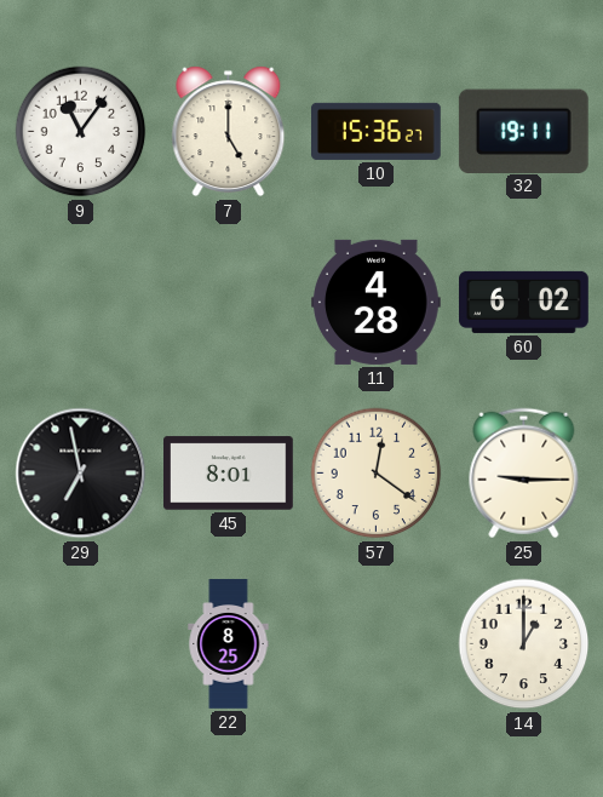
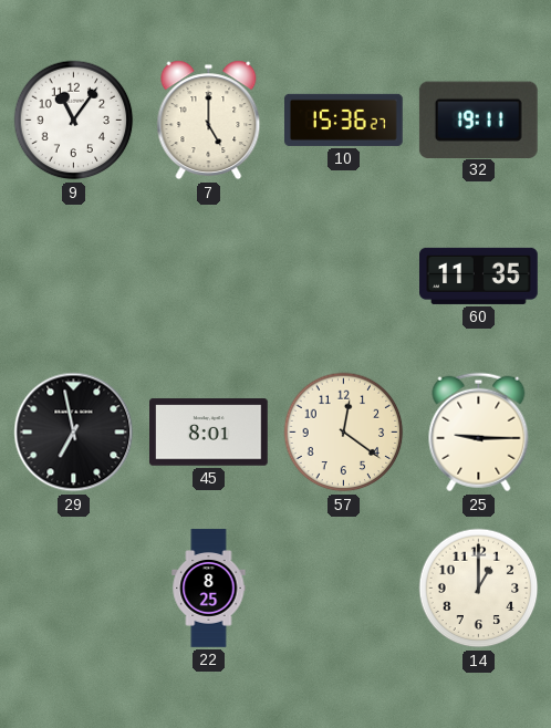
11: 4:28 -> none
60: 6:02 -> 11:35
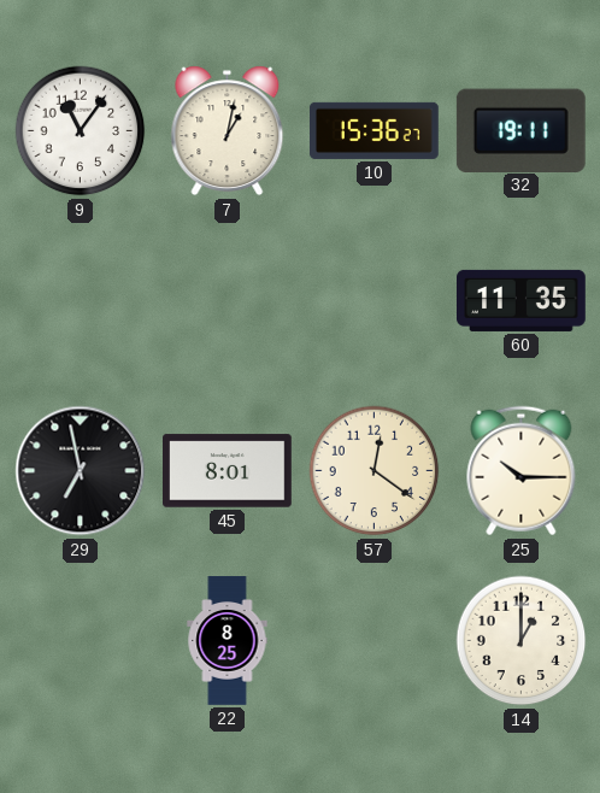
7: 5:00 -> 1:02
25: 9:15 -> 10:15
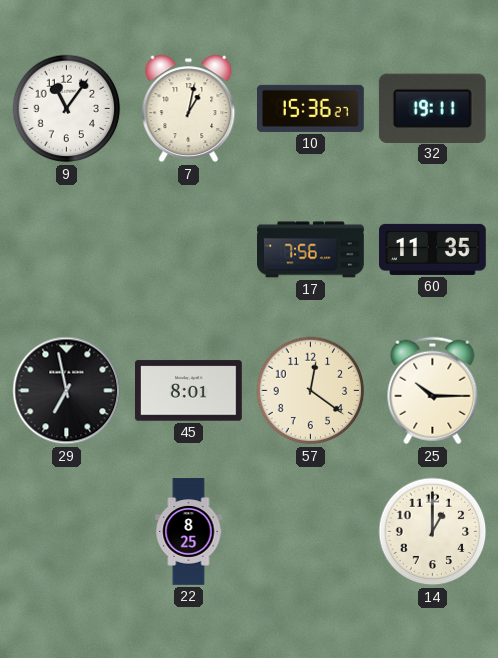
17: none -> 7:56
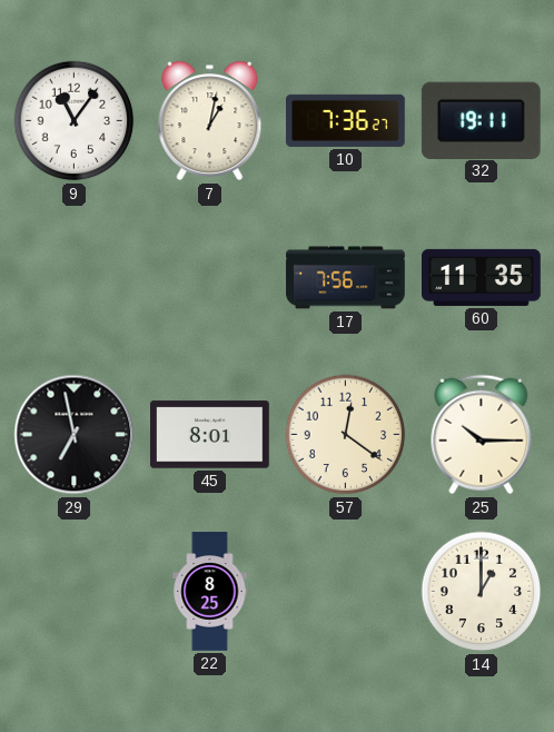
10: 15:36 -> 7:36
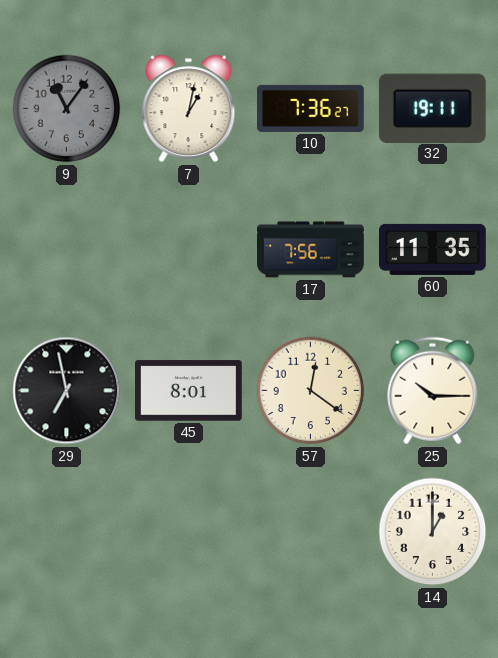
9 dial: white -> grey
22: 8:25 -> none
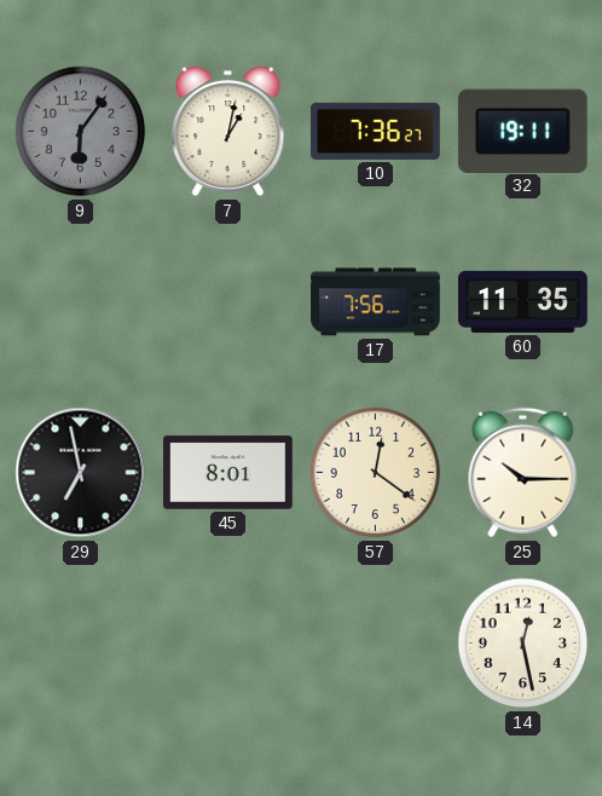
9: 11:06 -> 6:06
14: 1:00 -> 12:28
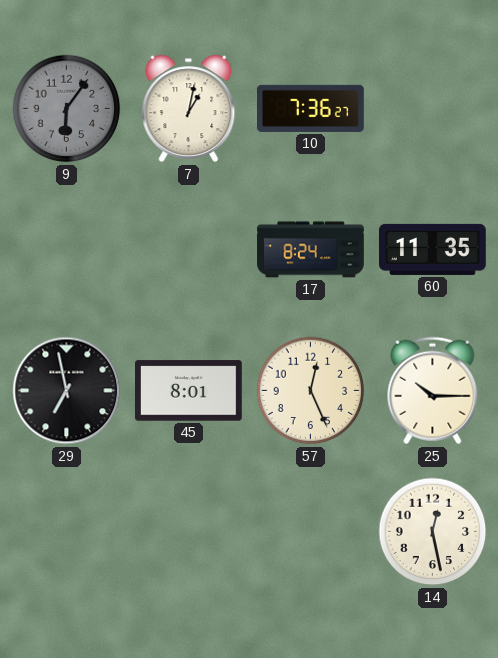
32: 19:11 -> none
17: 7:56 -> 8:24
57: 12:21 -> 12:26
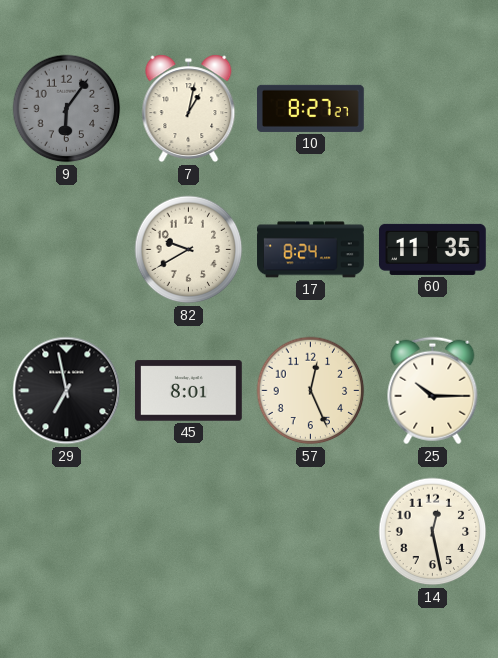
10: 7:36 -> 8:27
82: none -> 9:40
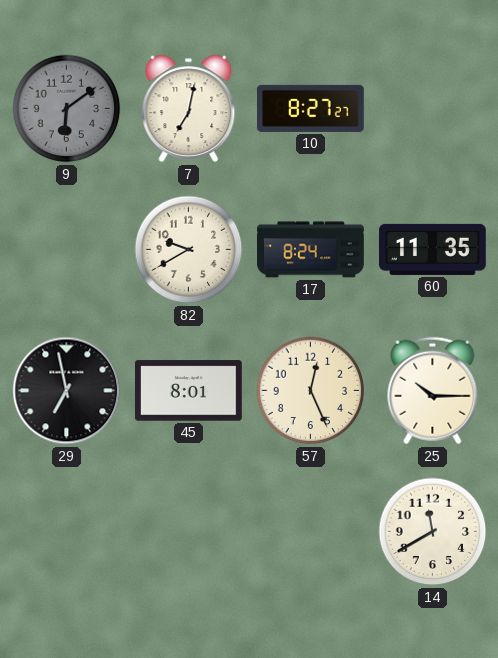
9: 6:06 -> 6:09
7: 1:02 -> 7:02
14: 12:28 -> 11:40
